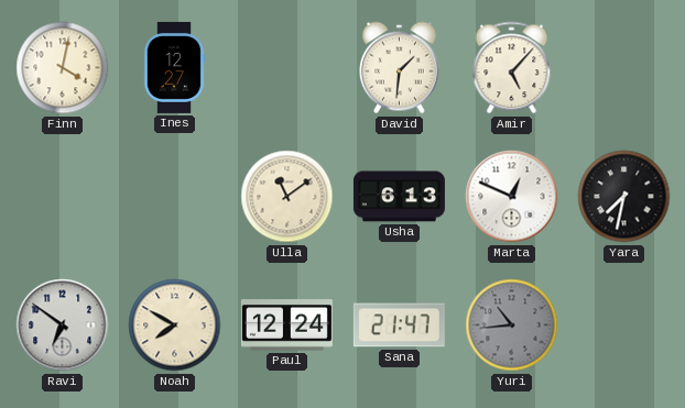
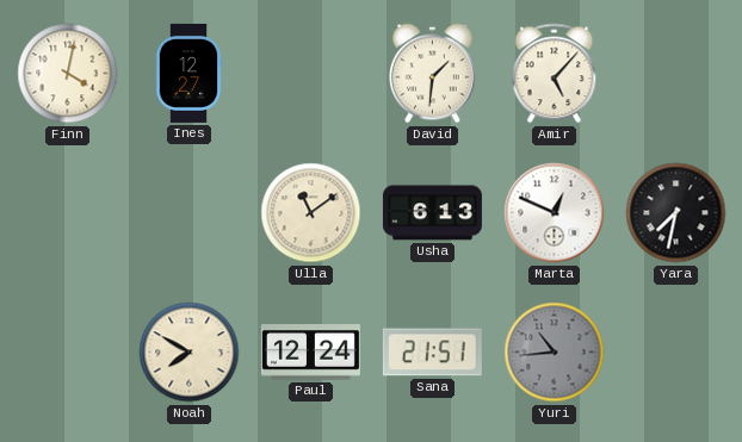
Ravi: 6:51 -> none
Sana: 21:47 -> 21:51
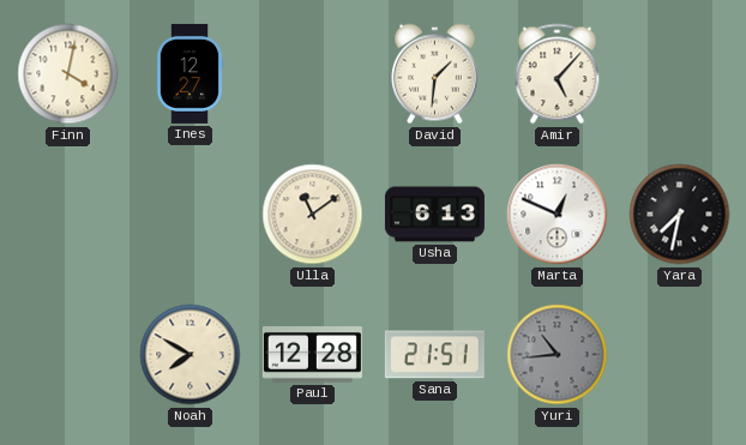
Paul: 12:24 -> 12:28
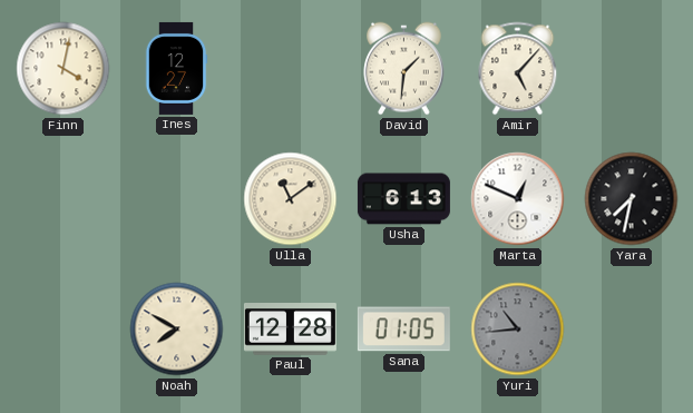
Sana: 21:51 -> 01:05
